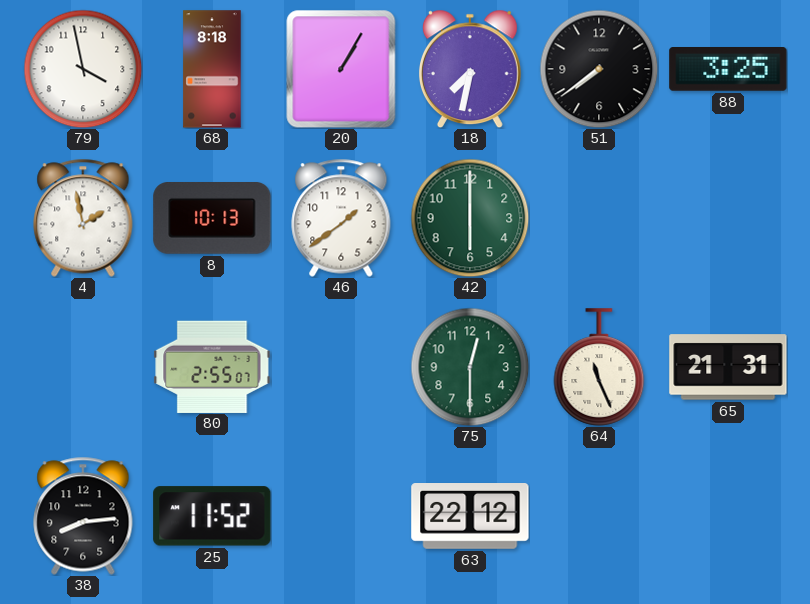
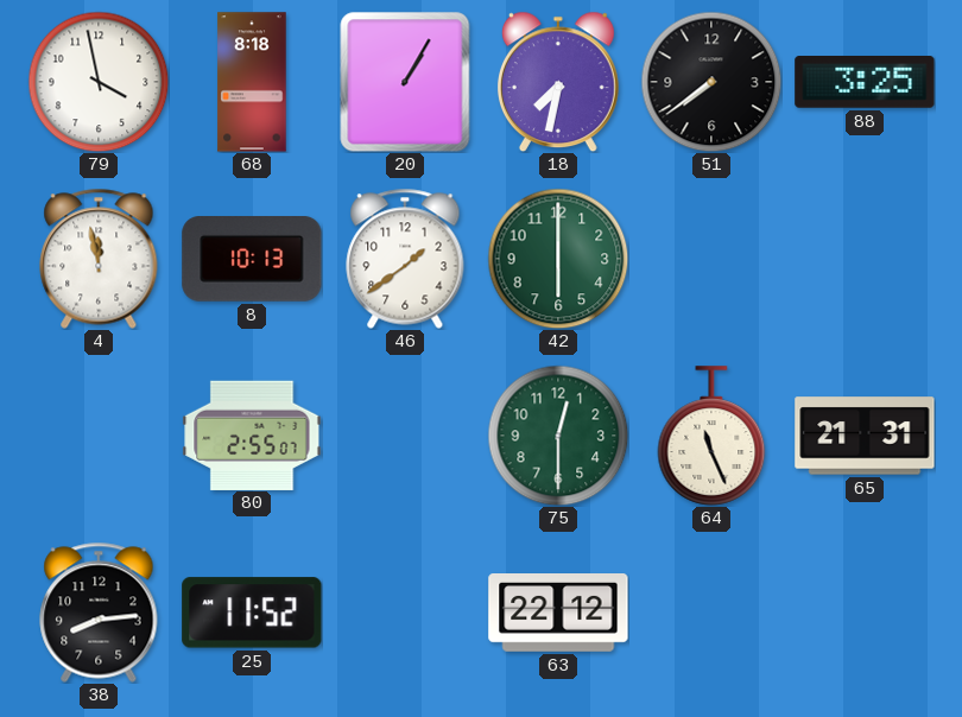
4: 1:58 -> 11:58
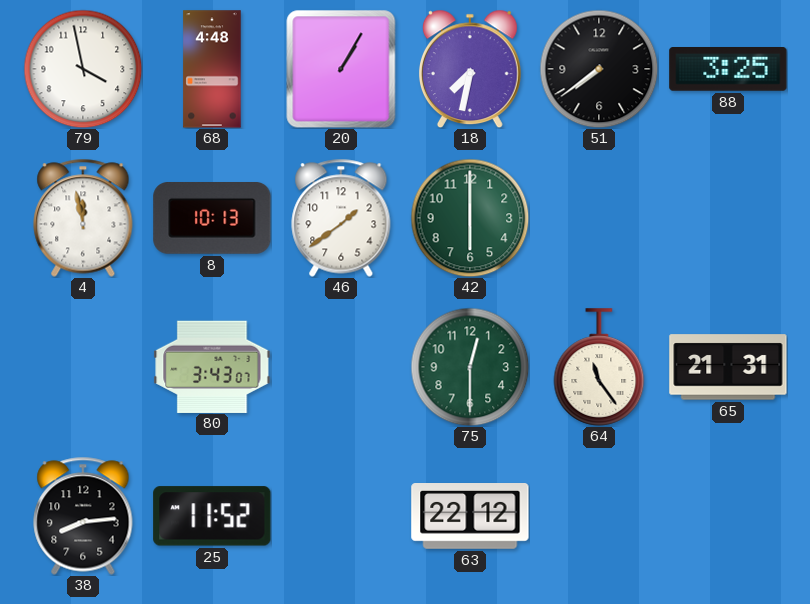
68: 8:18 -> 4:48
80: 2:55 -> 3:43
64: 11:26 -> 11:24
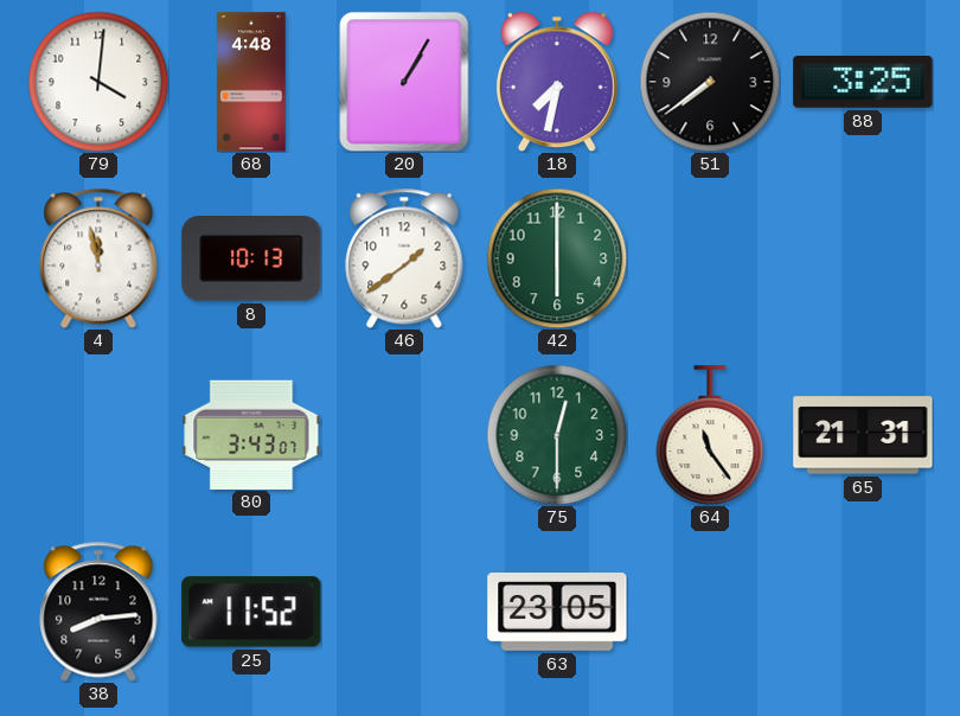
79: 3:58 -> 4:01
63: 22:12 -> 23:05
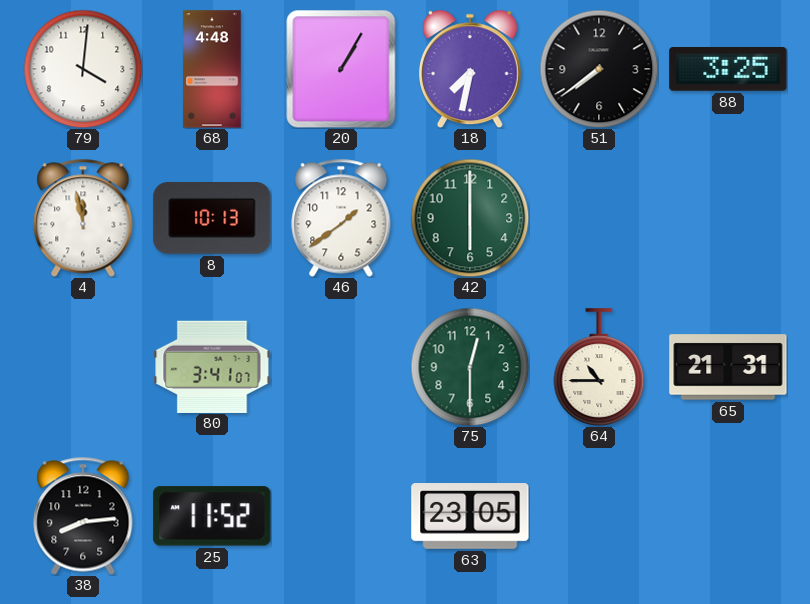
80: 3:43 -> 3:41
64: 11:24 -> 10:45
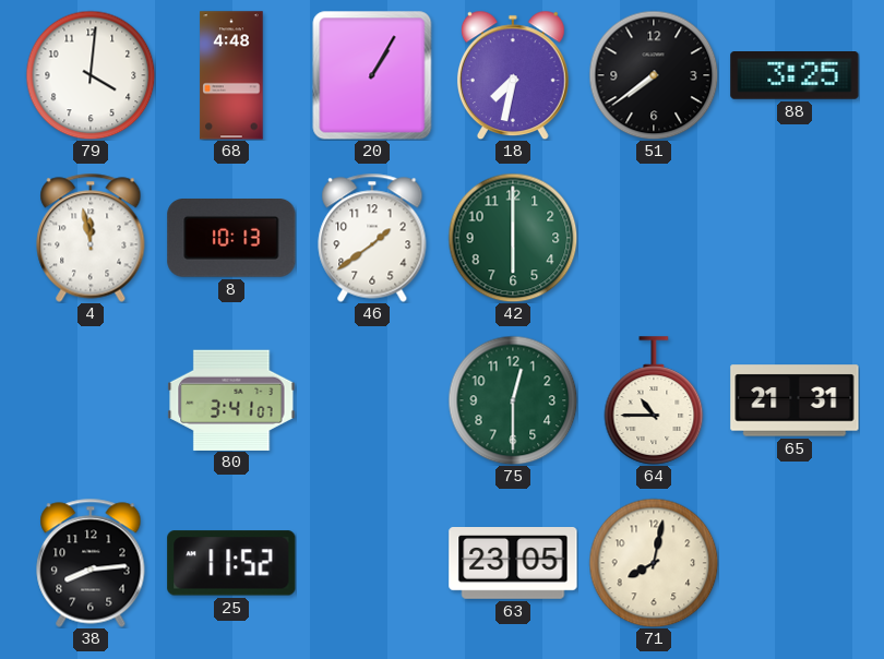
71: none -> 8:02
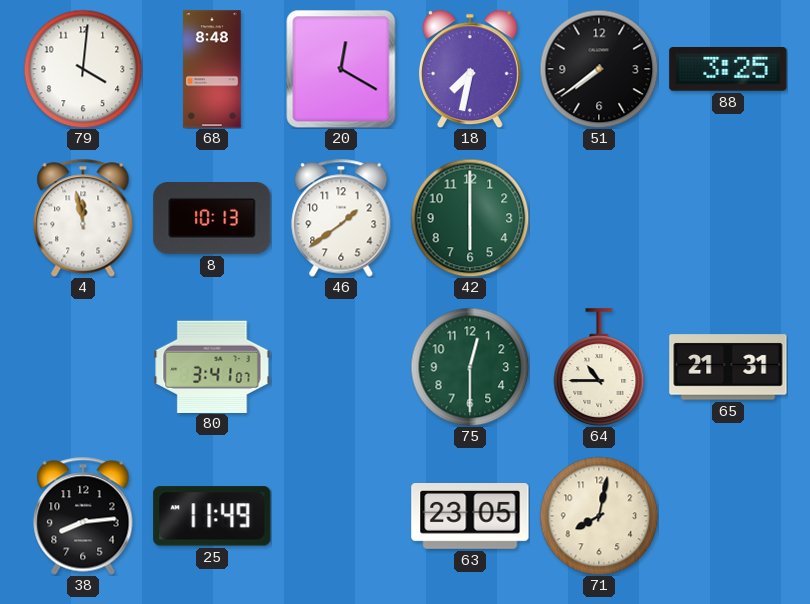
68: 4:48 -> 8:48
20: 1:05 -> 12:20
25: 11:52 -> 11:49
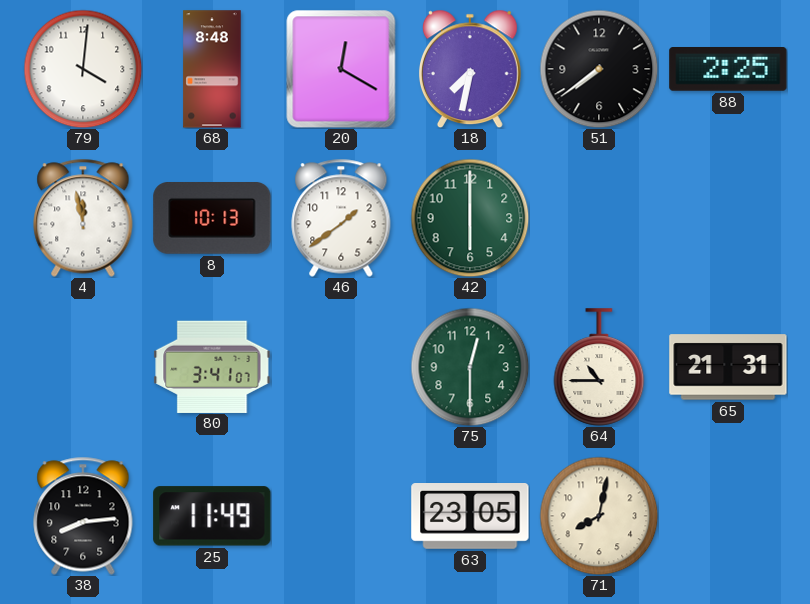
88: 3:25 -> 2:25
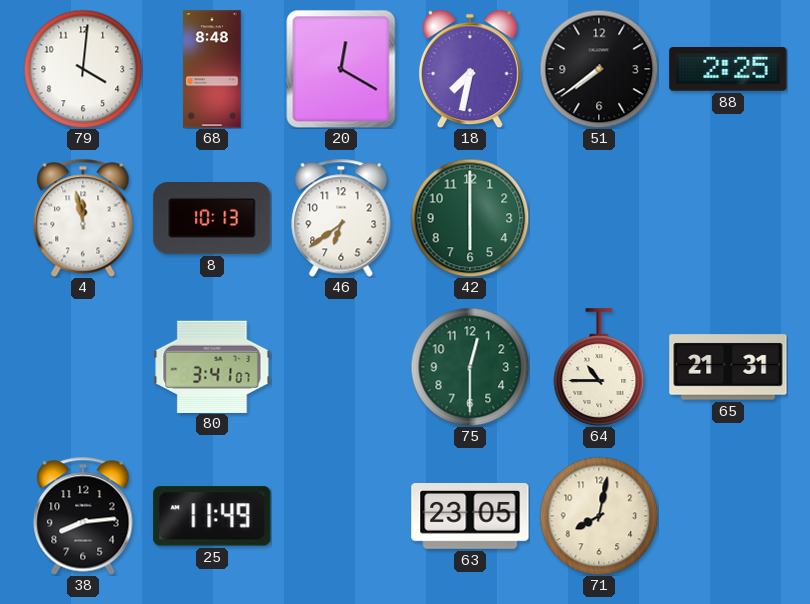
46: 1:39 -> 6:39
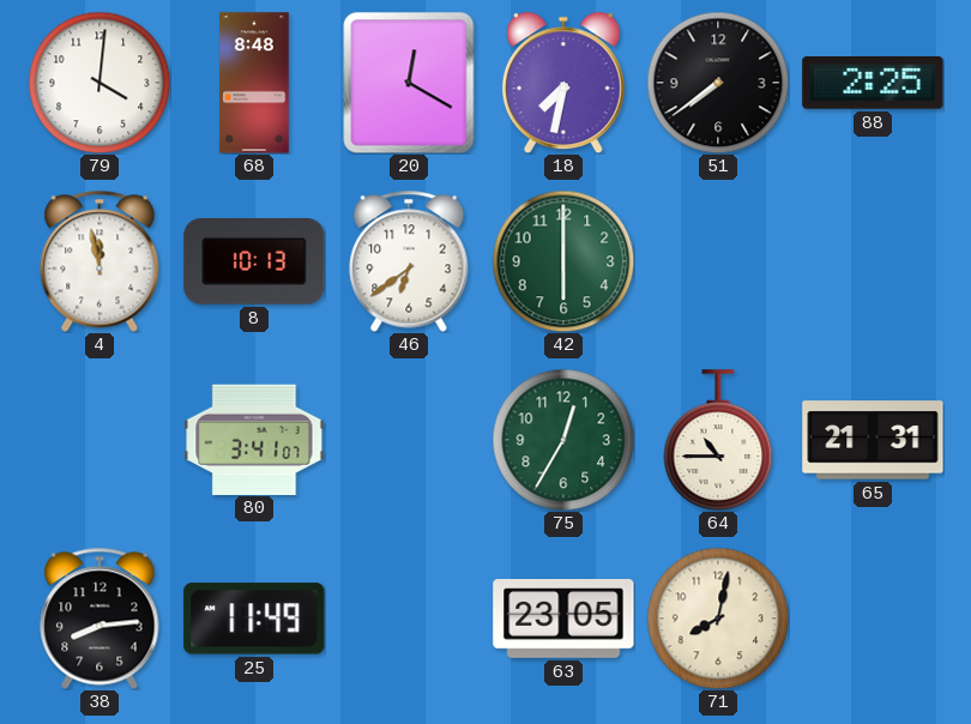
75: 12:30 -> 12:35
